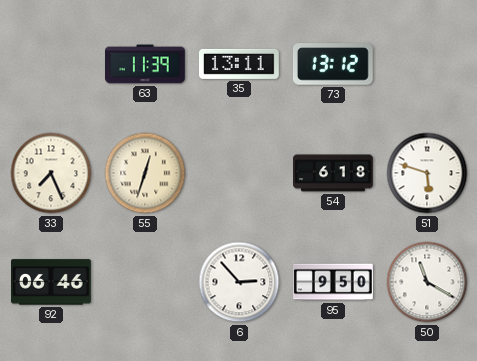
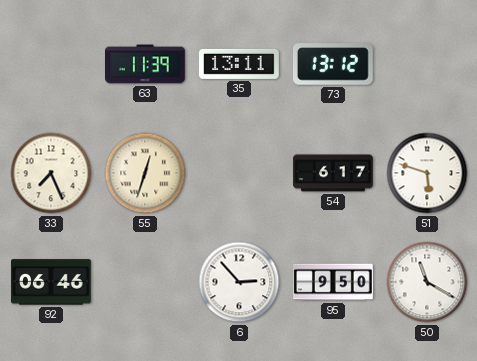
54: 6:18 -> 6:17
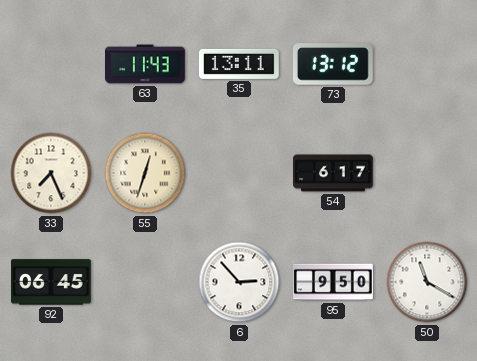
63: 11:39 -> 11:43
51: 5:48 -> none
92: 06:46 -> 06:45
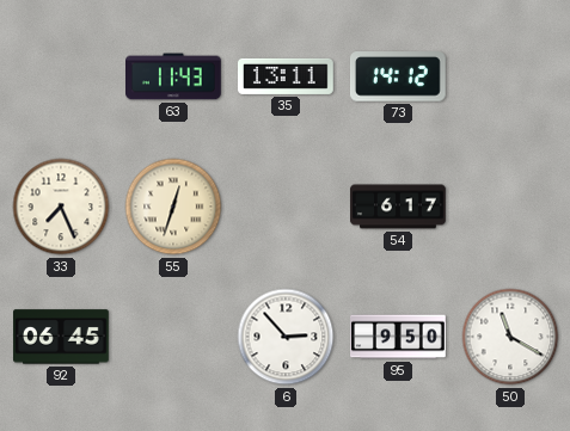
73: 13:12 -> 14:12
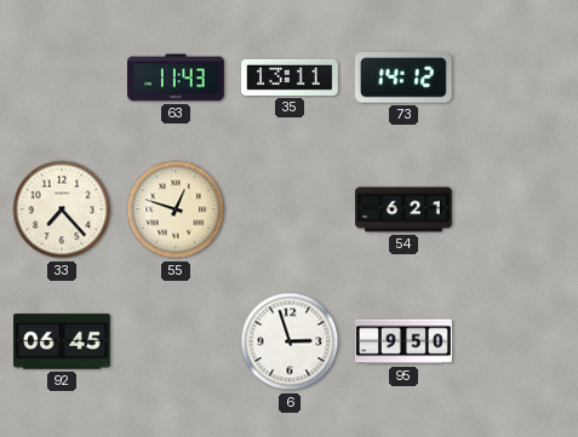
33: 7:26 -> 7:23
55: 12:33 -> 12:48
54: 6:17 -> 6:21
6: 2:53 -> 2:57
50: 11:20 -> none
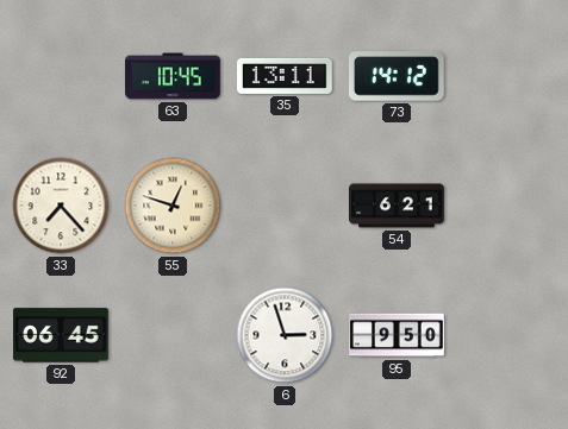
63: 11:43 -> 10:45
